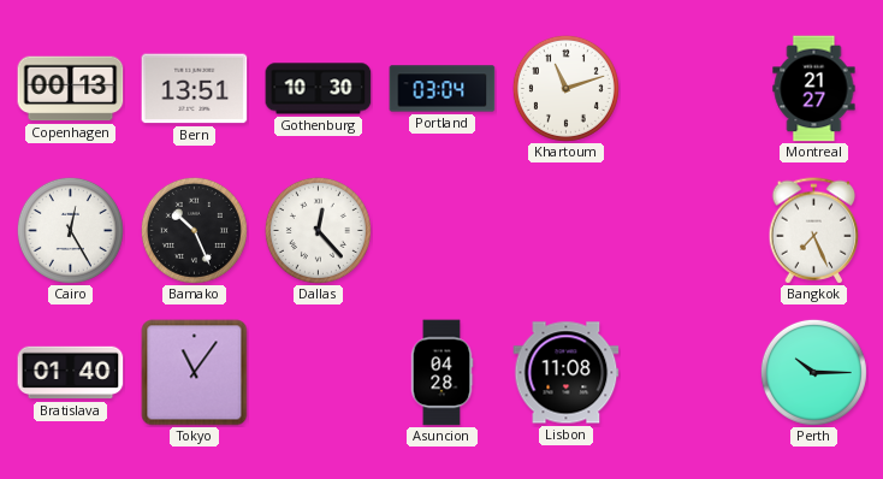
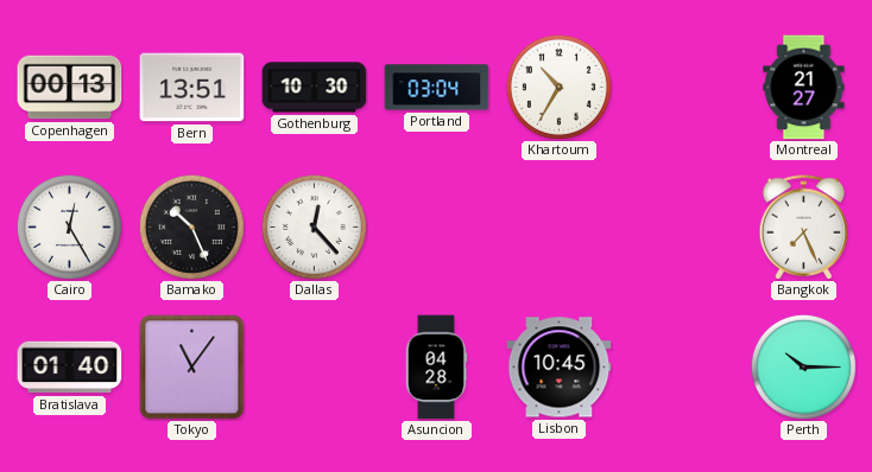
Khartoum: 11:12 -> 10:35
Lisbon: 11:08 -> 10:45
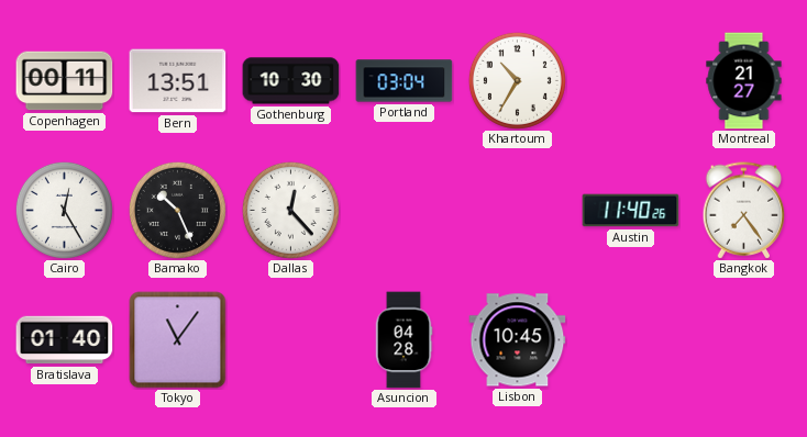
Copenhagen: 00:13 -> 00:11
Austin: none -> 11:40
Bangkok: 7:26 -> 7:24
Perth: 10:15 -> none
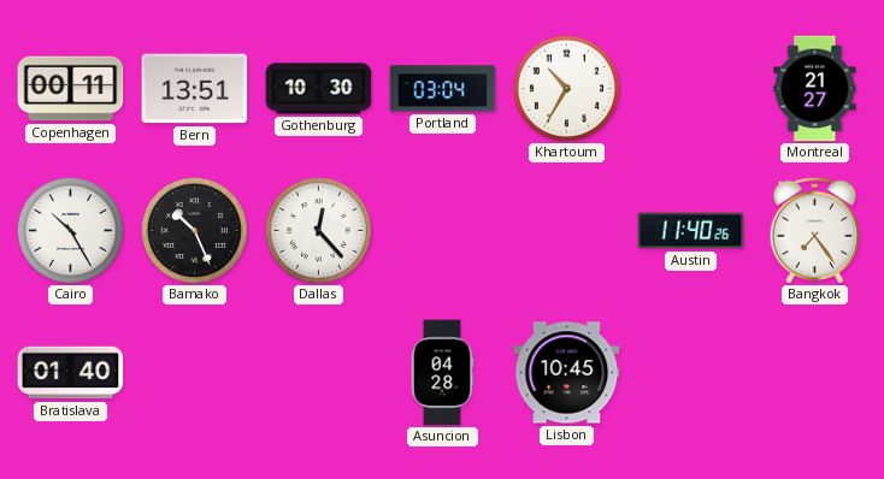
Cairo: 12:25 -> 10:25
Tokyo: 11:06 -> none
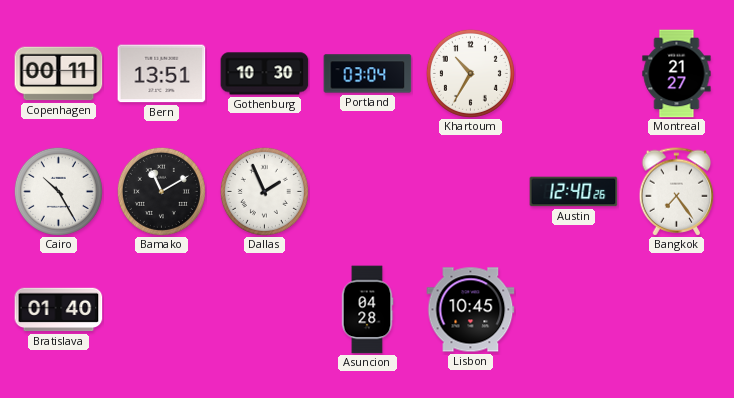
Bamako: 10:26 -> 11:10
Dallas: 12:23 -> 1:56
Austin: 11:40 -> 12:40
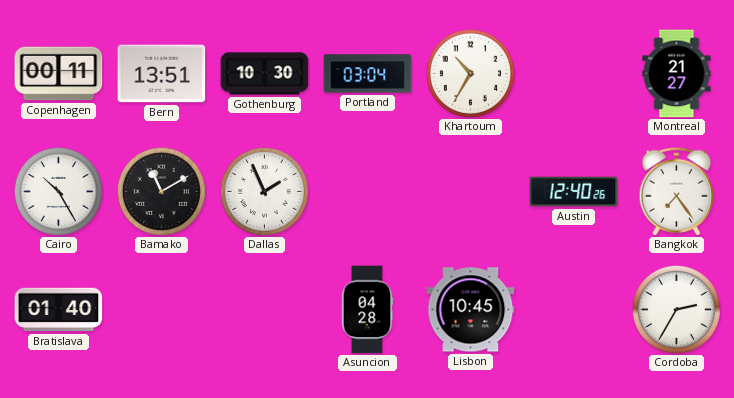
Cordoba: none -> 2:35
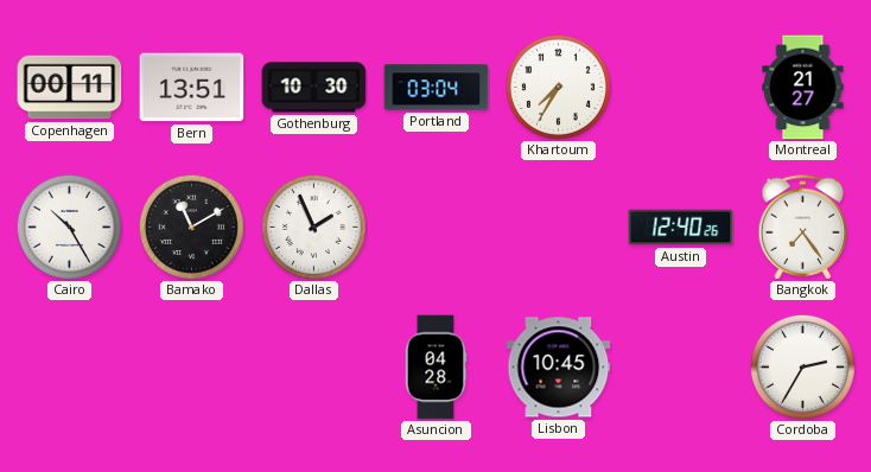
Khartoum: 10:35 -> 7:35
Bratislava: 01:40 -> none
